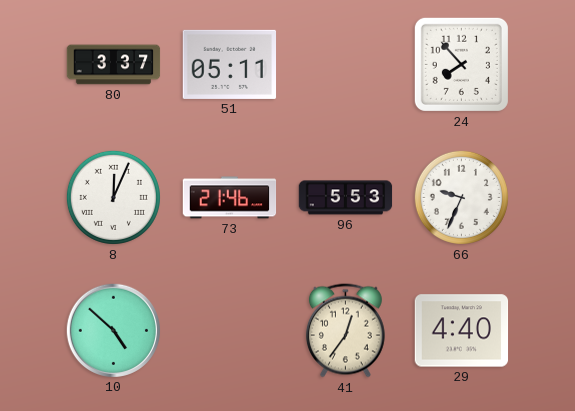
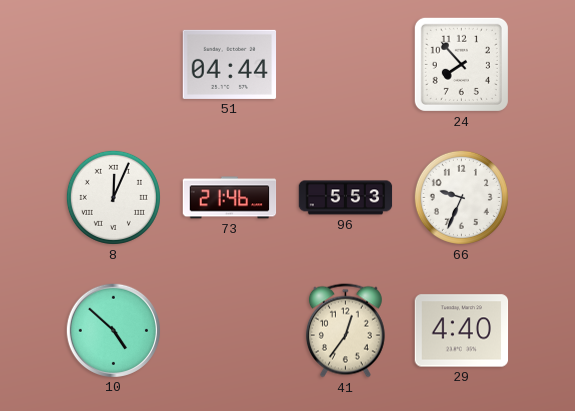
80: 3:37 -> none
51: 05:11 -> 04:44
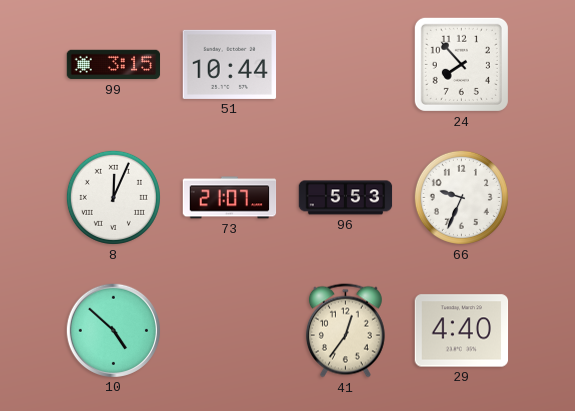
99: none -> 3:15
51: 04:44 -> 10:44
73: 21:46 -> 21:07
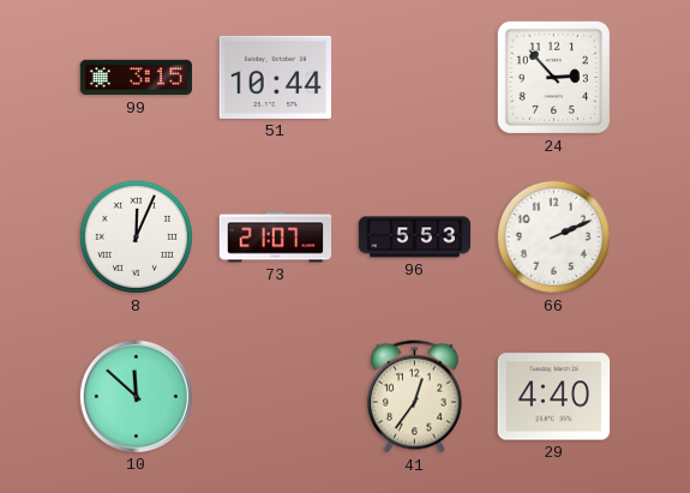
24: 7:53 -> 2:53
66: 9:34 -> 2:11
10: 4:52 -> 11:52
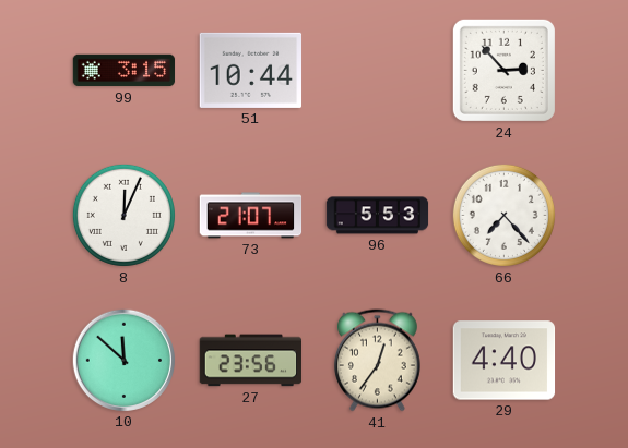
66: 2:11 -> 7:23
27: none -> 23:56
